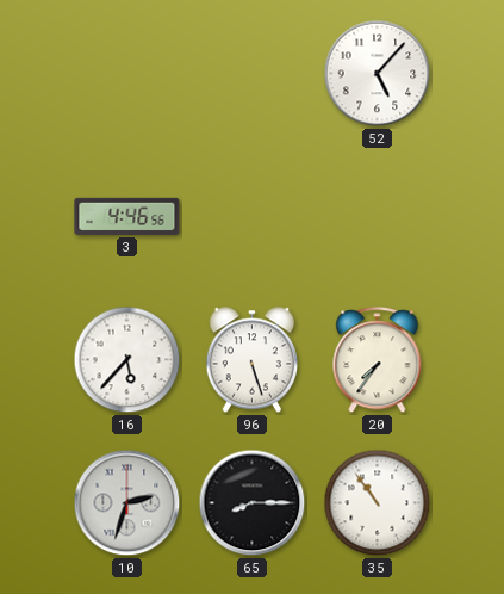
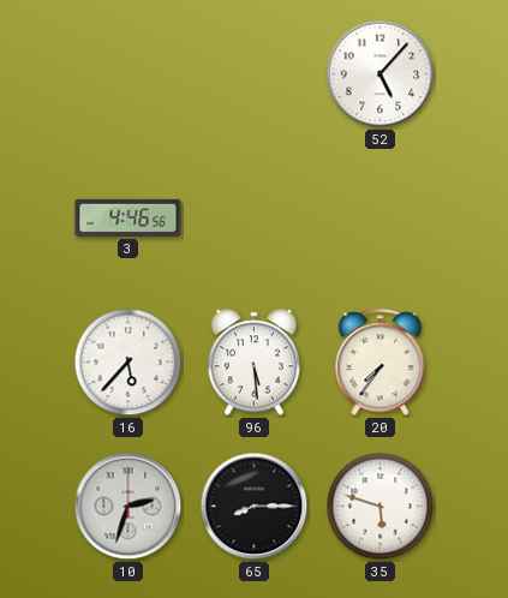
96: 5:27 -> 5:29
35: 10:54 -> 5:48
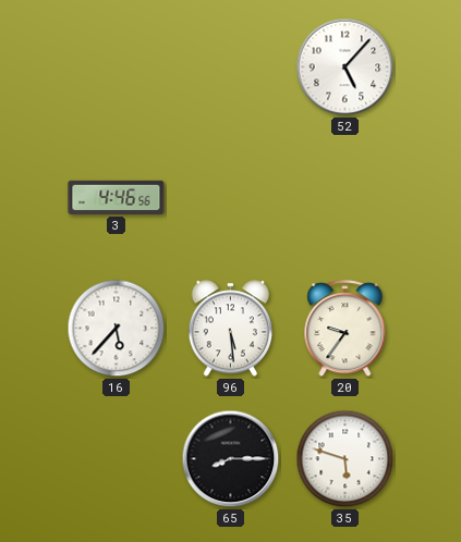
20: 7:36 -> 9:36
10: 2:33 -> none
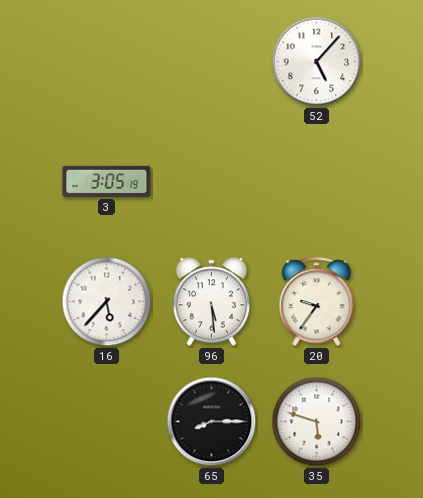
3: 4:46 -> 3:05
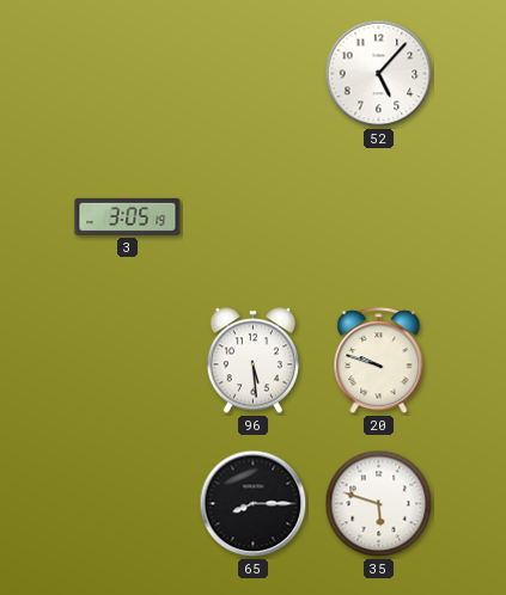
16: 5:37 -> none
20: 9:36 -> 9:48
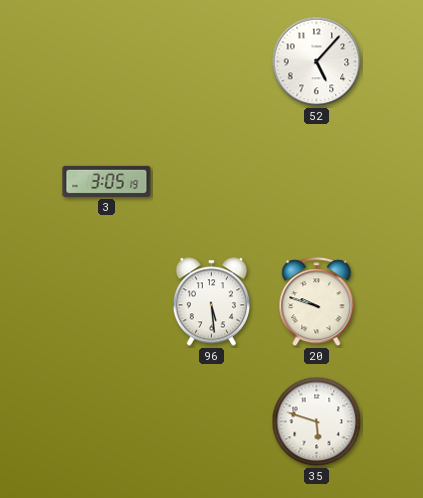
65: 8:15 -> none
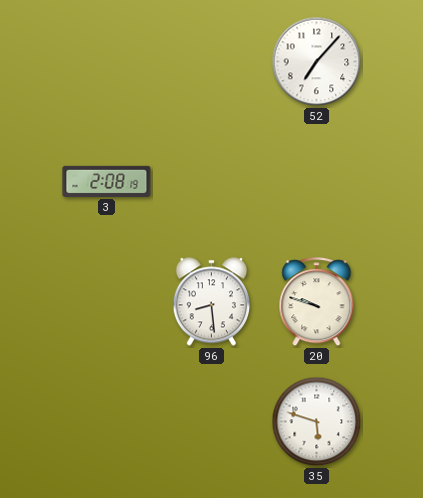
52: 5:07 -> 7:07
3: 3:05 -> 2:08
96: 5:29 -> 8:29
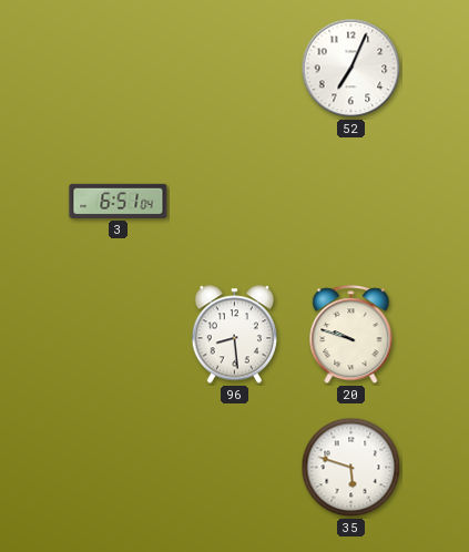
52: 7:07 -> 7:04
3: 2:08 -> 6:51
